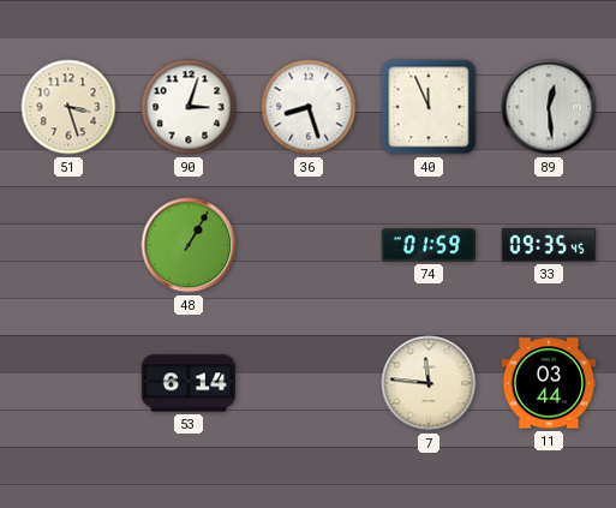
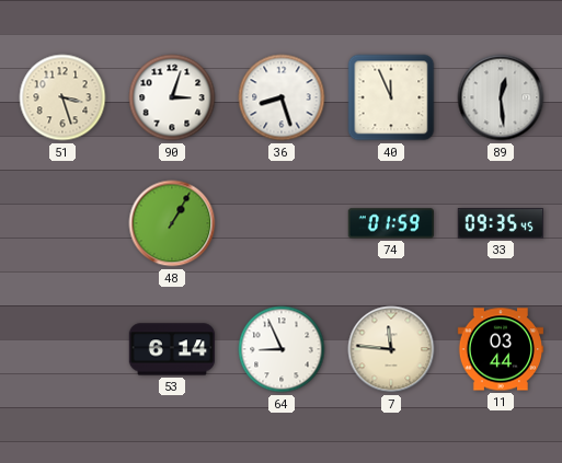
64: none -> 8:56
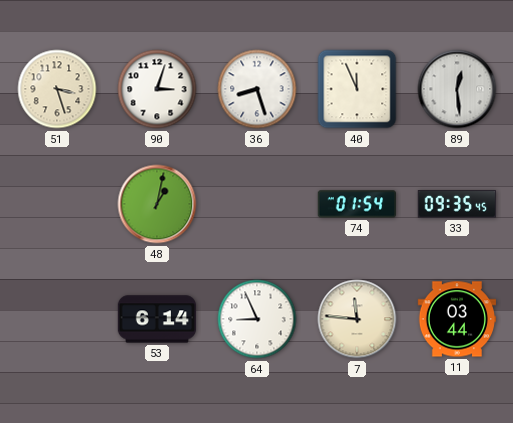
48: 1:05 -> 1:02
74: 01:59 -> 01:54
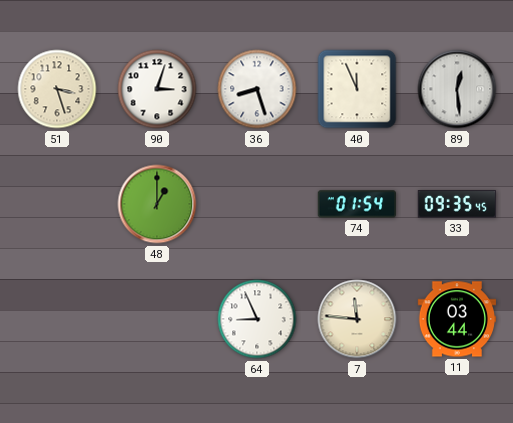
48: 1:02 -> 1:00
53: 6:14 -> none
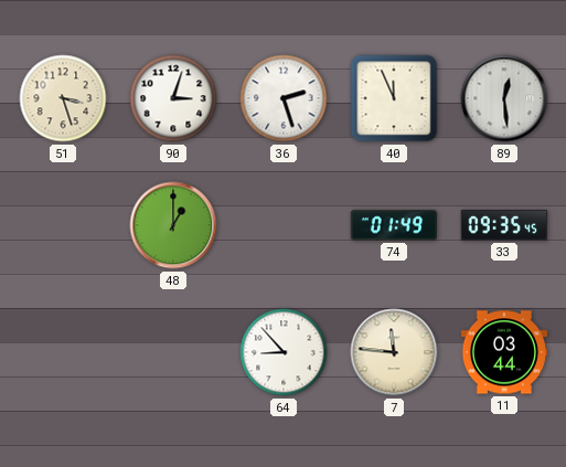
36: 8:27 -> 2:27
74: 01:54 -> 01:49
64: 8:56 -> 8:53
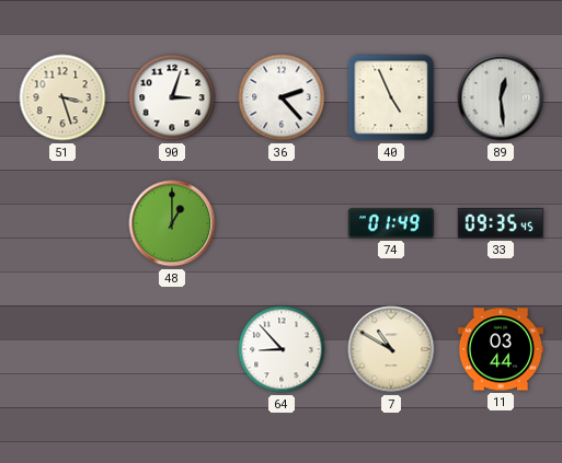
36: 2:27 -> 2:23
40: 11:56 -> 4:56
7: 11:46 -> 10:50
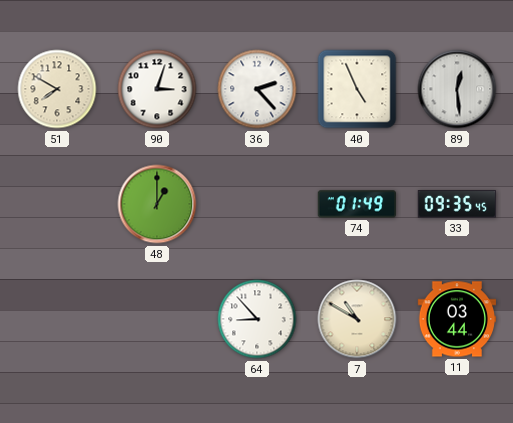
51: 3:27 -> 7:50
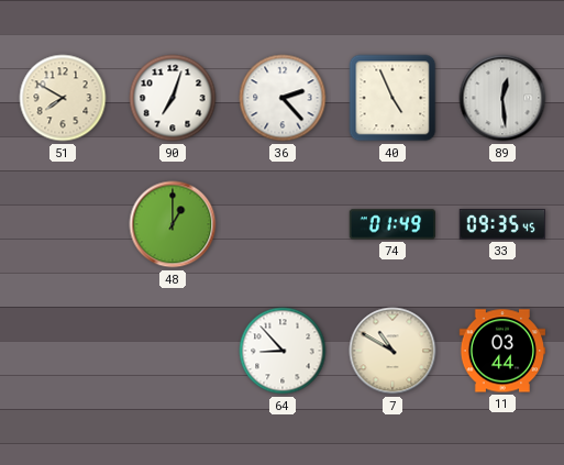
90: 3:03 -> 7:03
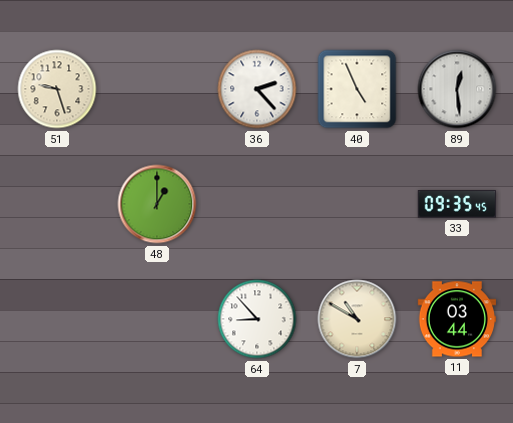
51: 7:50 -> 9:27
90: 7:03 -> none
74: 01:49 -> none
